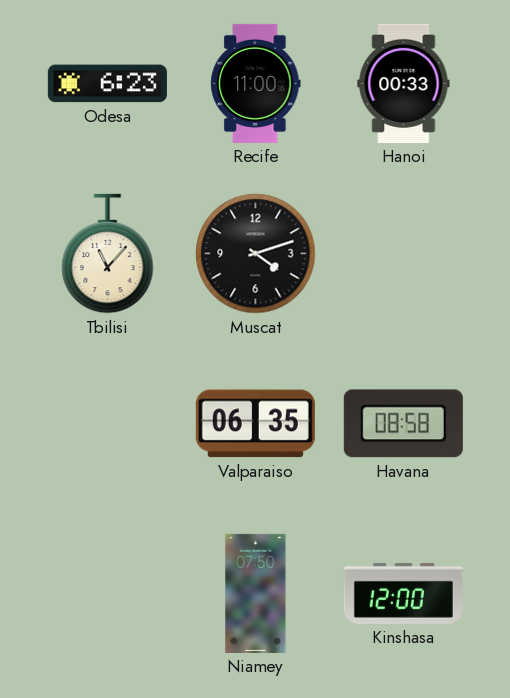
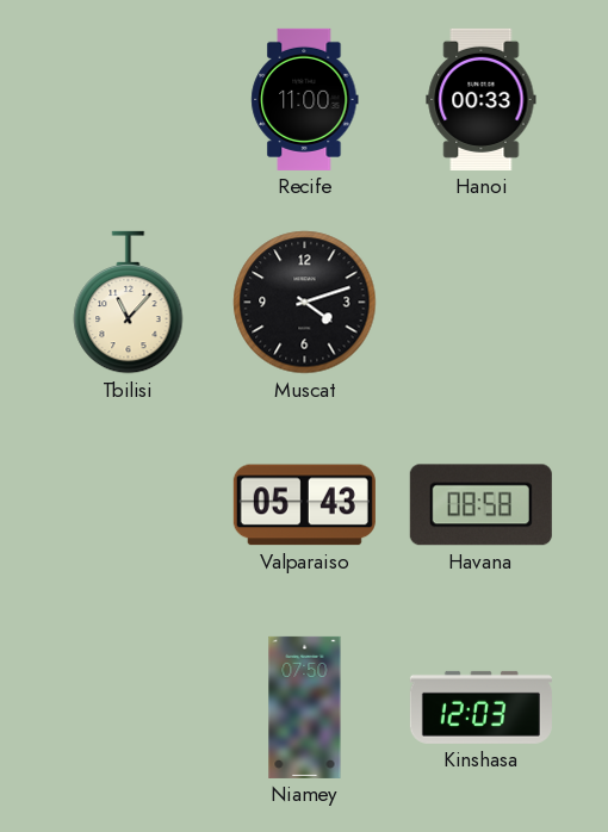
Odesa: 6:23 -> none
Valparaiso: 06:35 -> 05:43
Kinshasa: 12:00 -> 12:03
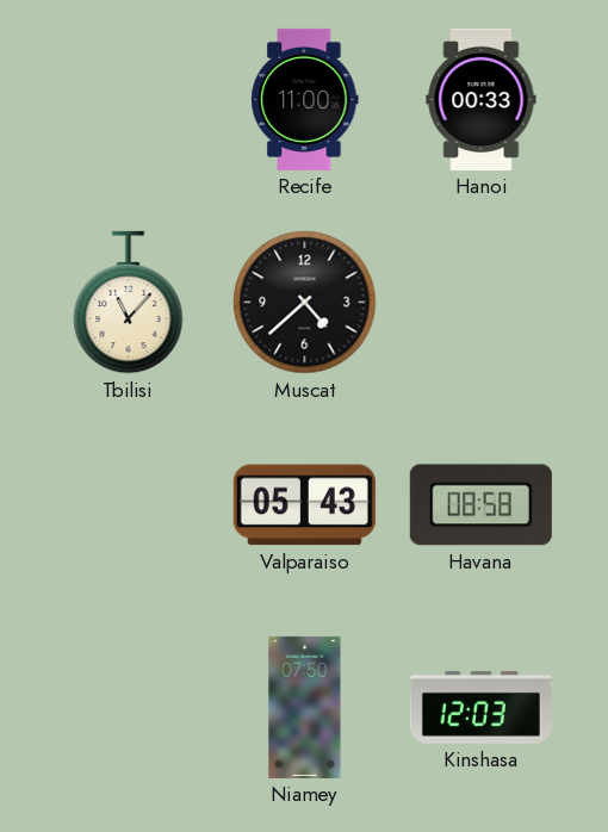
Muscat: 4:12 -> 4:38
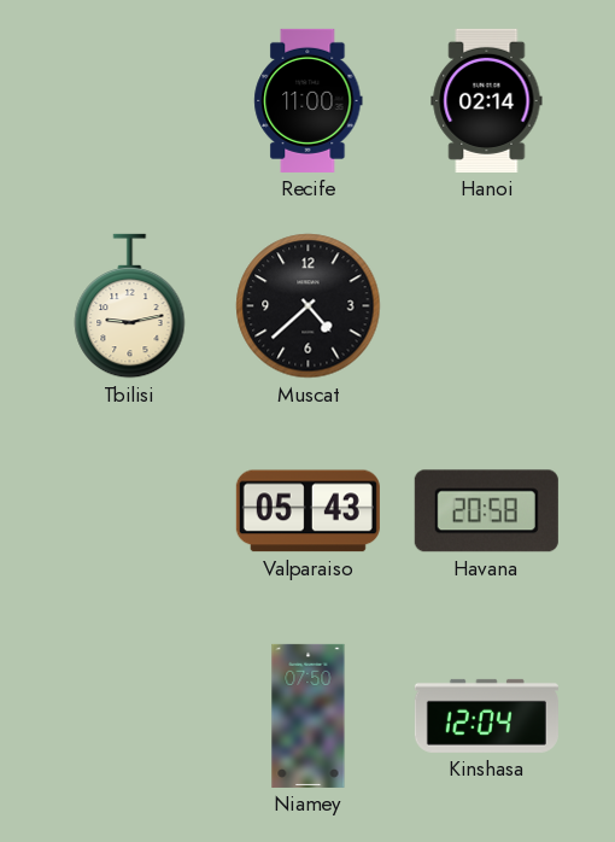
Hanoi: 00:33 -> 02:14
Tbilisi: 11:07 -> 9:13
Havana: 08:58 -> 20:58
Kinshasa: 12:03 -> 12:04
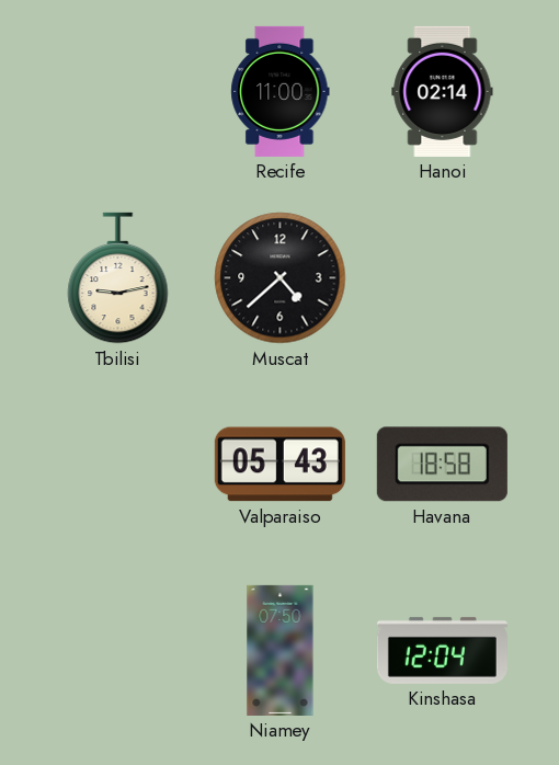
Havana: 20:58 -> 18:58
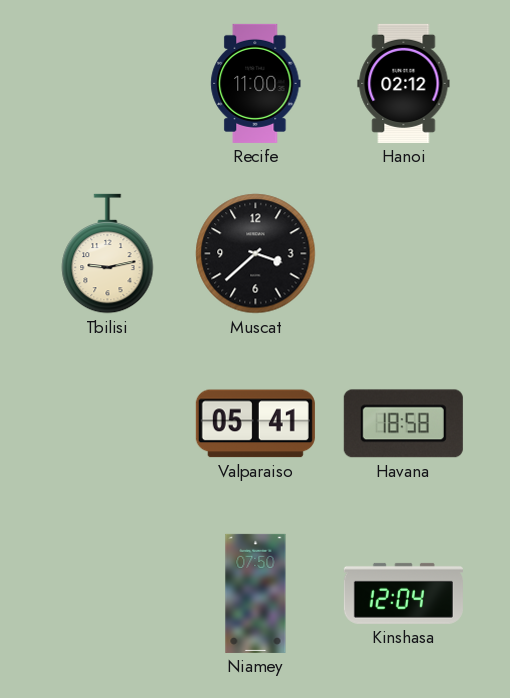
Hanoi: 02:14 -> 02:12
Muscat: 4:38 -> 3:38
Valparaiso: 05:43 -> 05:41
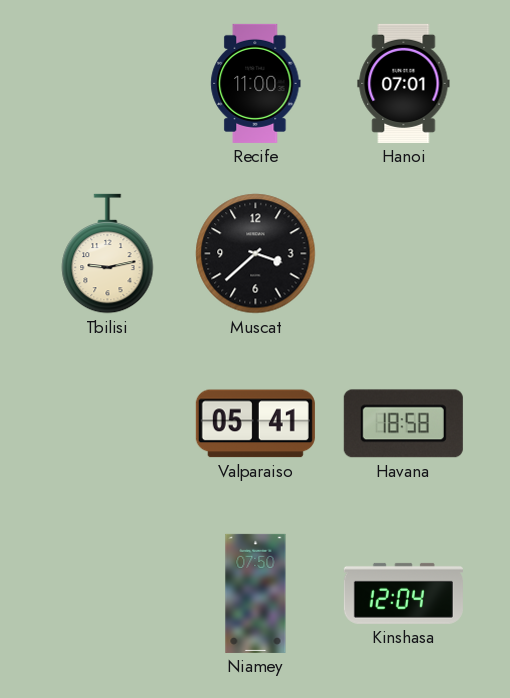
Hanoi: 02:12 -> 07:01
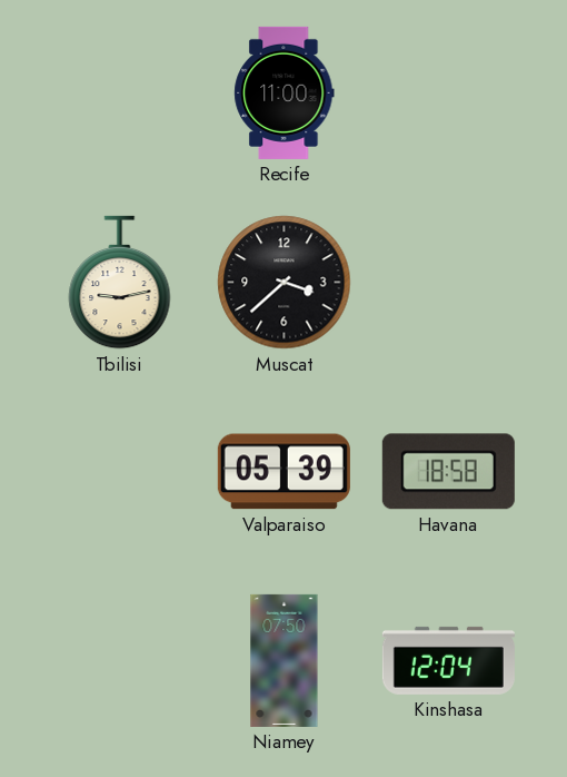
Hanoi: 07:01 -> none
Valparaiso: 05:41 -> 05:39
